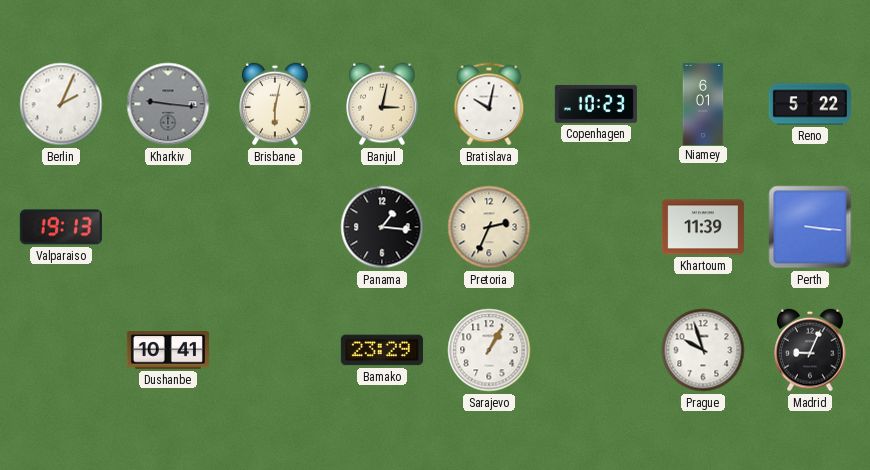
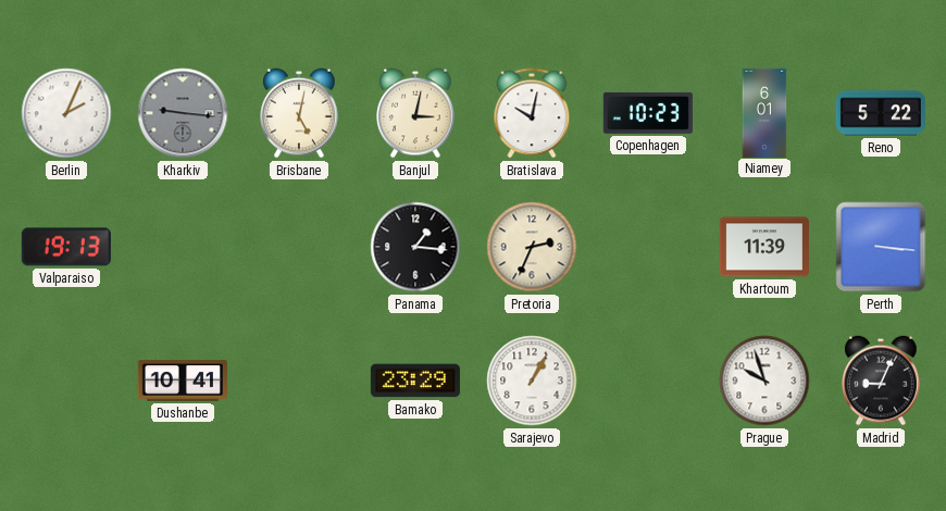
Brisbane: 6:02 -> 5:02
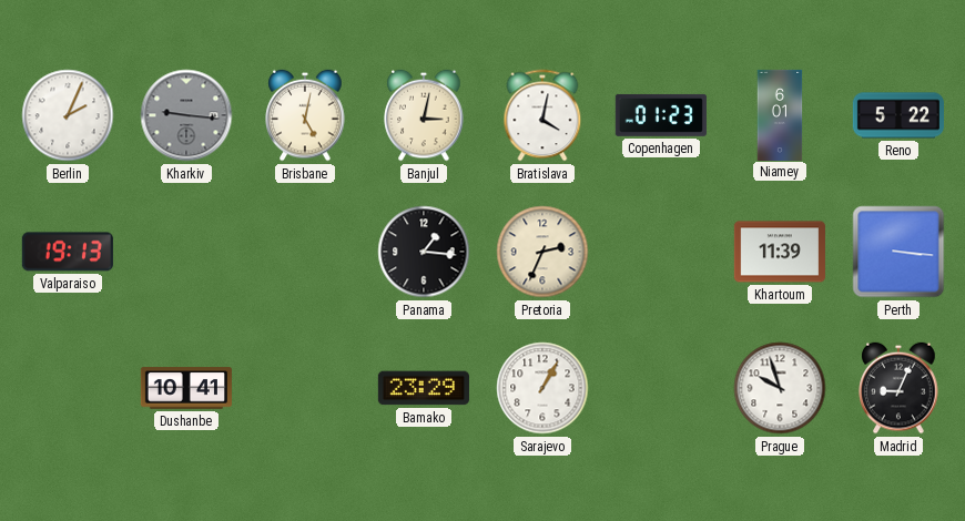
Bratislava: 10:02 -> 4:02
Copenhagen: 10:23 -> 01:23
